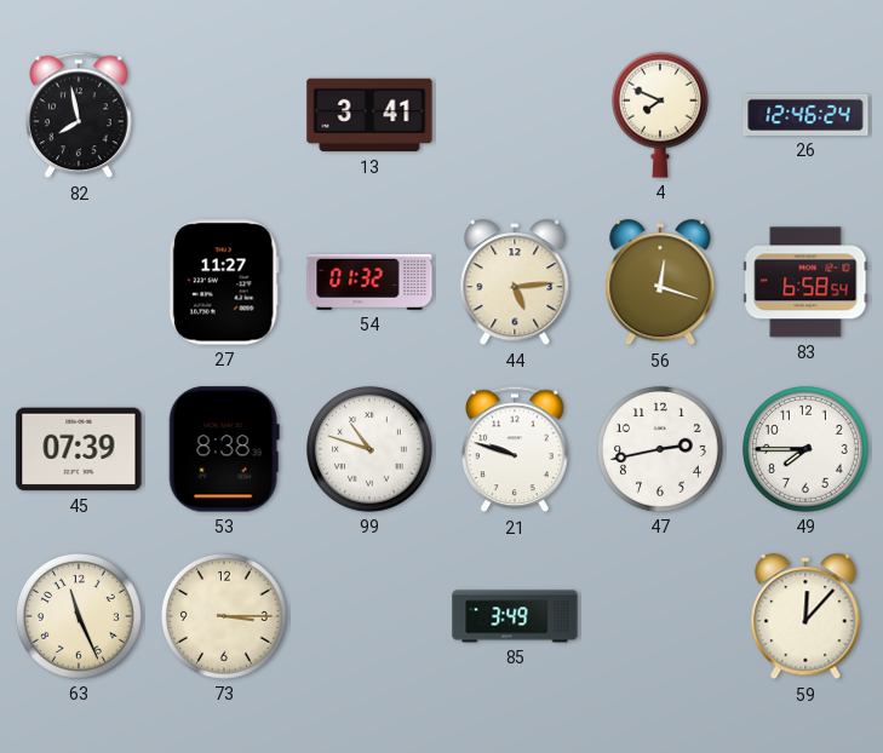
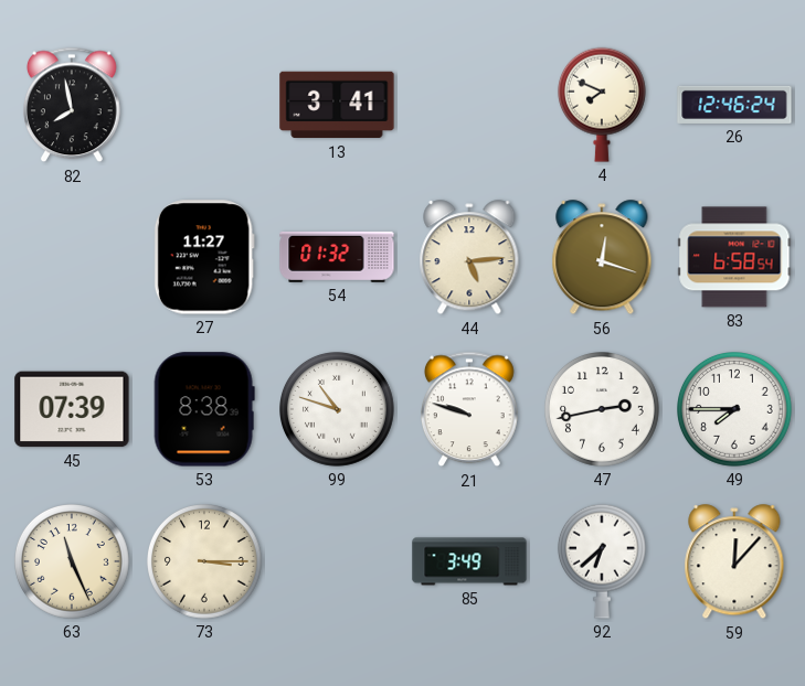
92: none -> 6:38
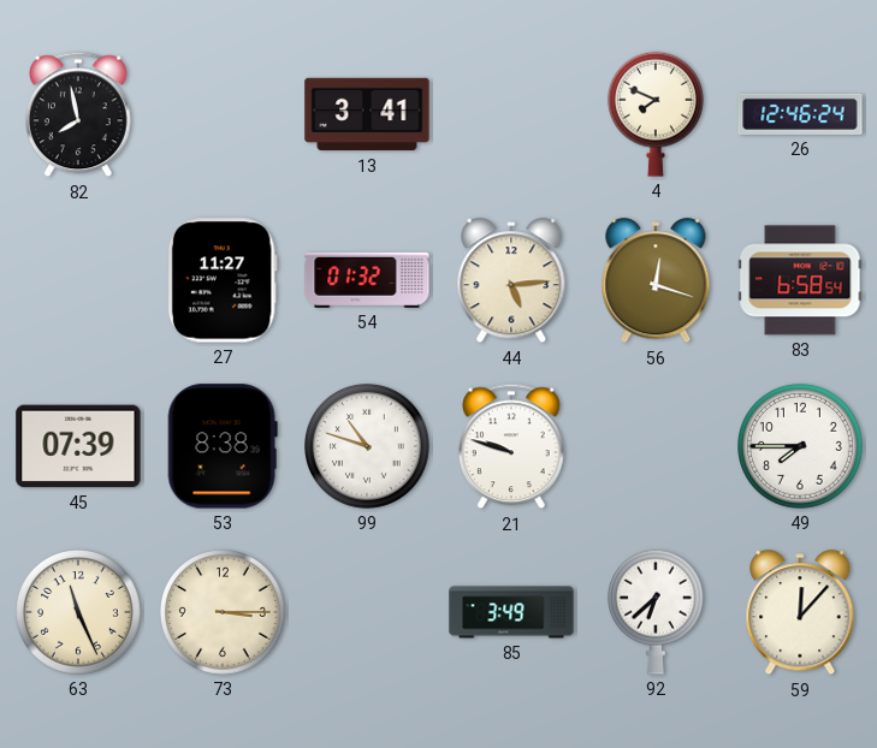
47: 2:43 -> none
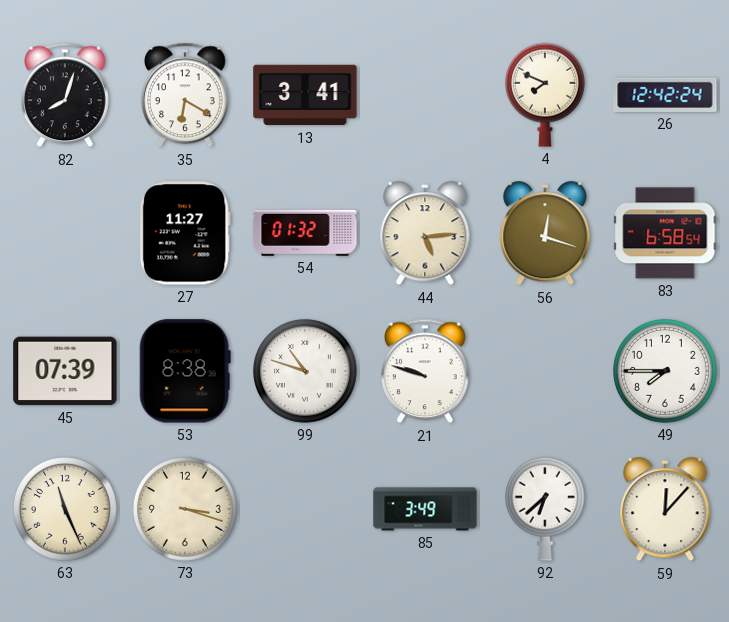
82: 7:58 -> 8:03
35: none -> 6:20
26: 12:46 -> 12:42
73: 3:15 -> 3:18
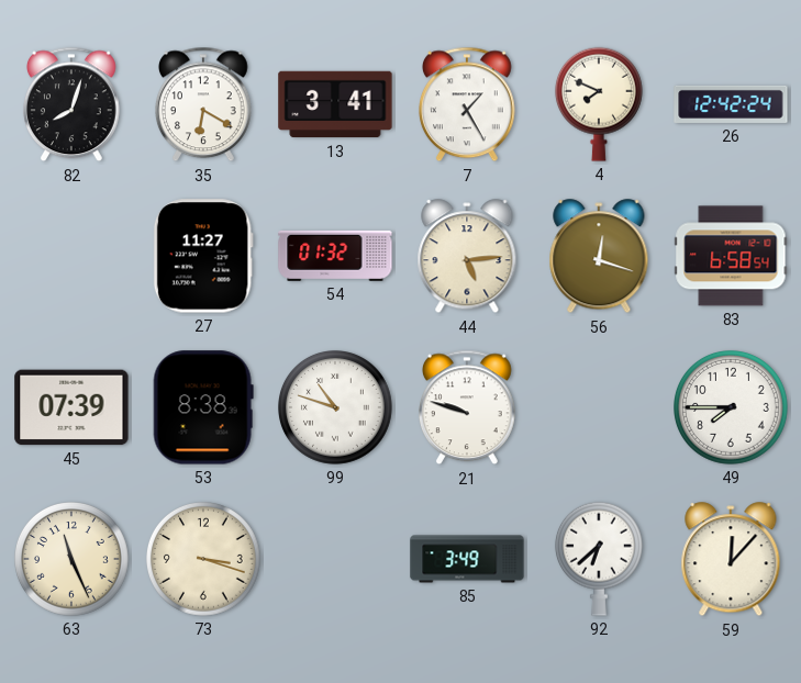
7: none -> 1:25
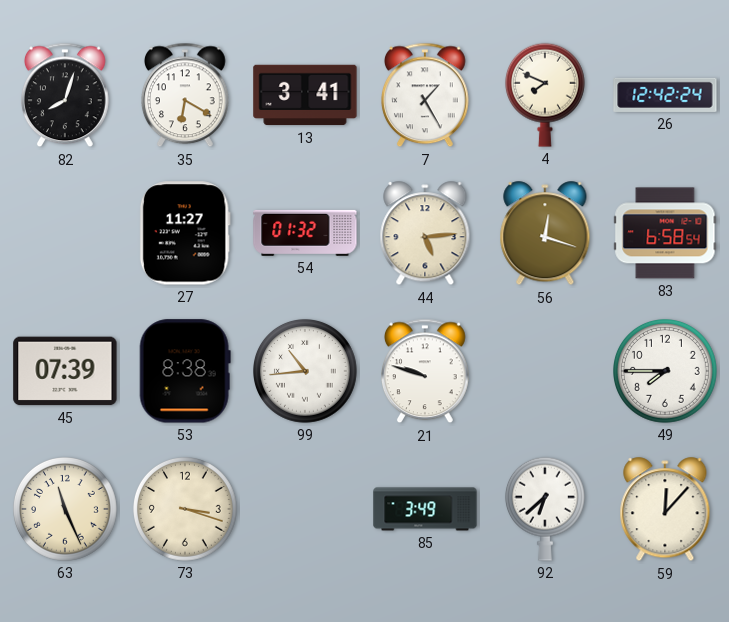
99: 10:48 -> 10:44
